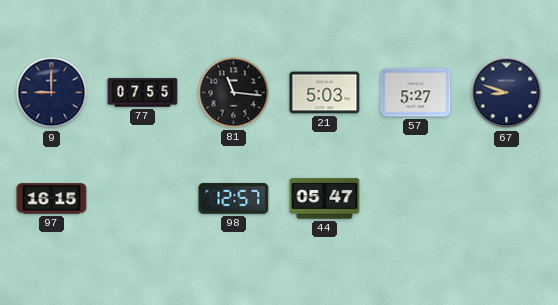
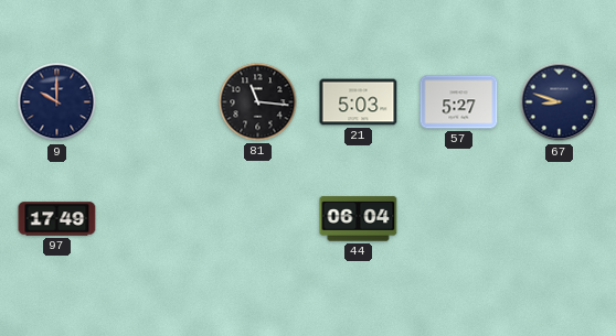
9: 9:00 -> 10:00
77: 07:55 -> none
97: 16:15 -> 17:49
98: 12:57 -> none
44: 05:47 -> 06:04
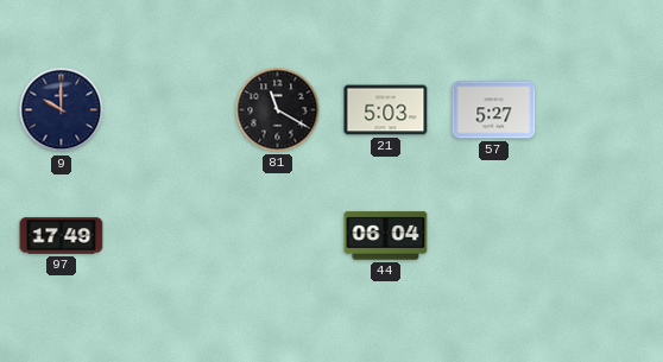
81: 11:16 -> 11:20
67: 8:48 -> none
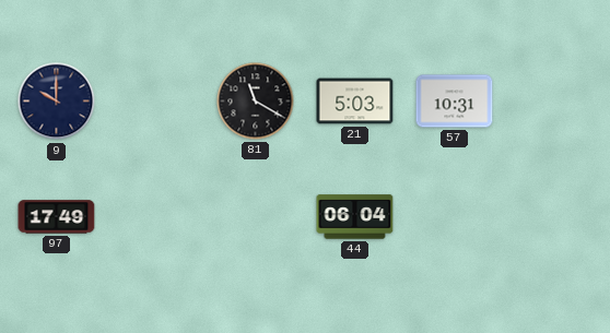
57: 5:27 -> 10:31
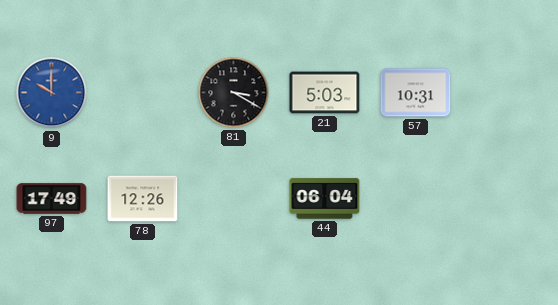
9 dial: navy -> blue
81: 11:20 -> 3:20
78: none -> 12:26
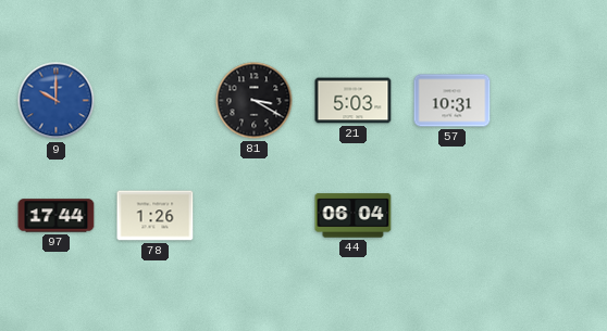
97: 17:49 -> 17:44
78: 12:26 -> 1:26
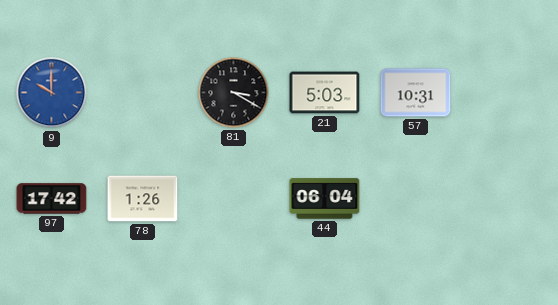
97: 17:44 -> 17:42
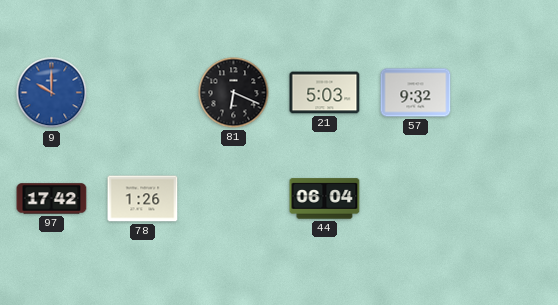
81: 3:20 -> 6:19
57: 10:31 -> 9:32
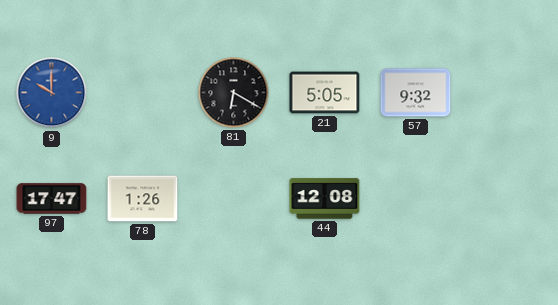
81: 6:19 -> 6:20
21: 5:03 -> 5:05
97: 17:42 -> 17:47
44: 06:04 -> 12:08
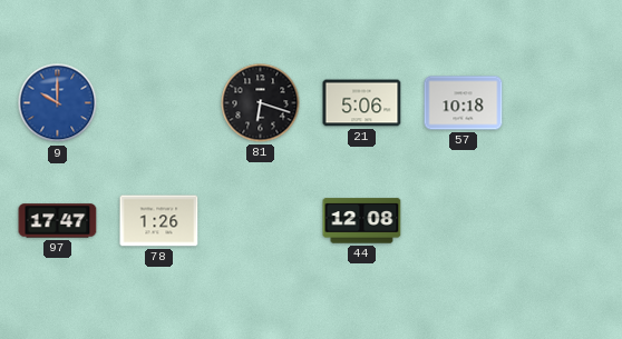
81: 6:20 -> 6:18
21: 5:05 -> 5:06
57: 9:32 -> 10:18
